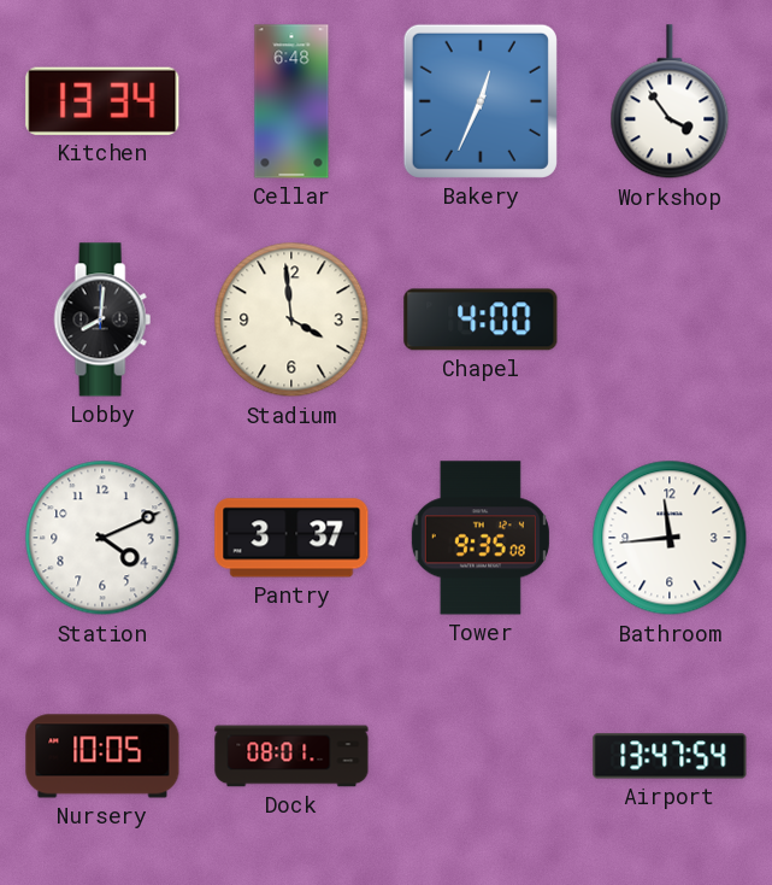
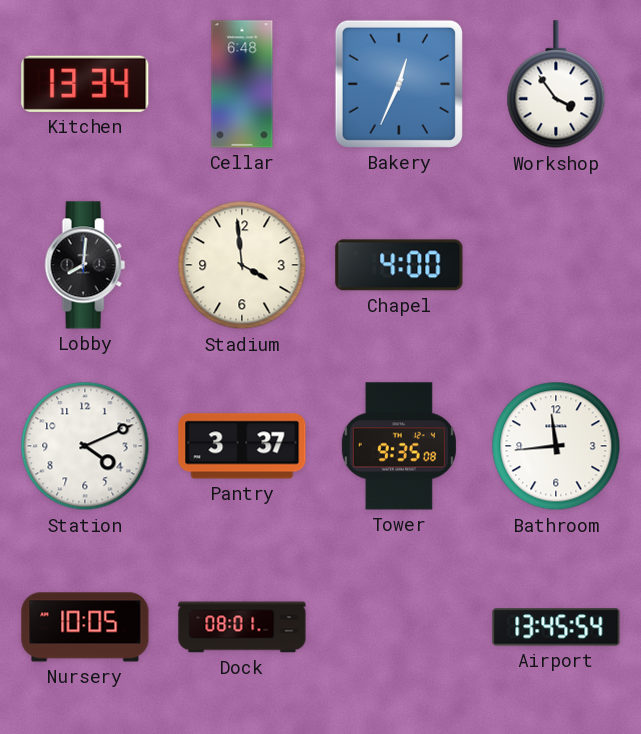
Airport: 13:47 -> 13:45
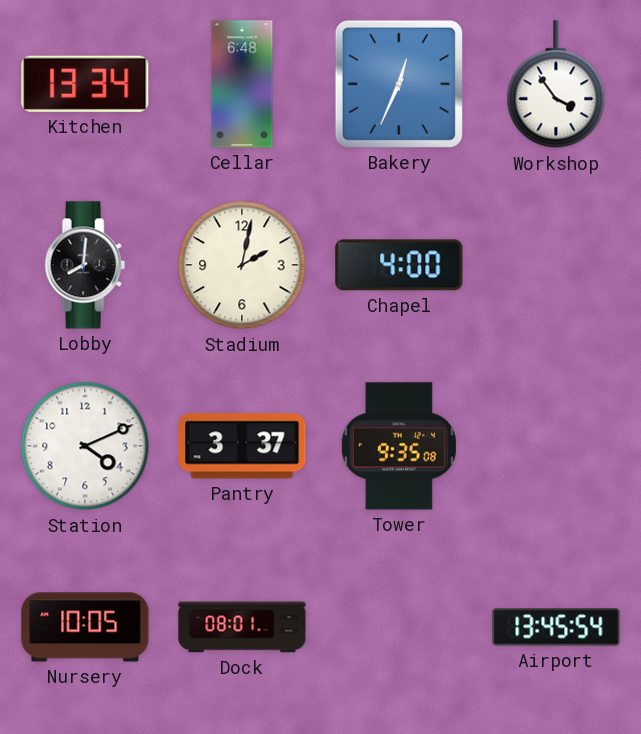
Stadium: 3:59 -> 2:02
Bathroom: 11:44 -> none
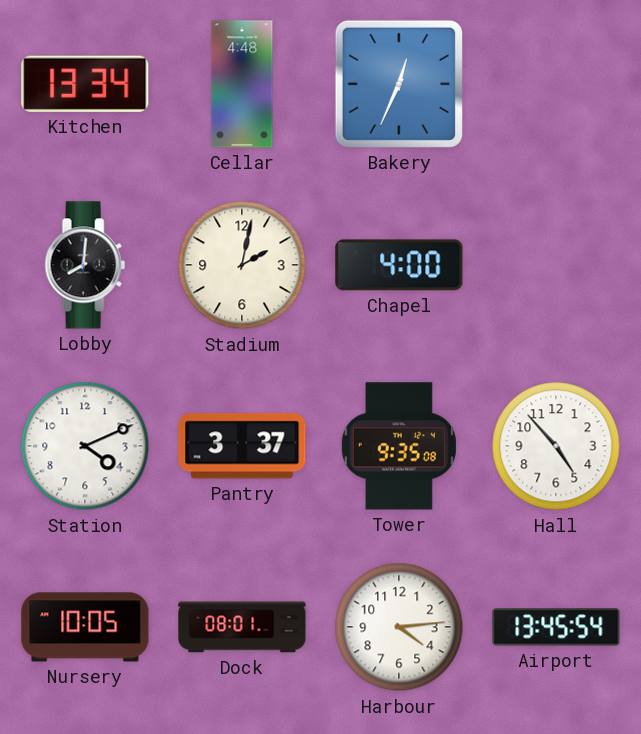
Cellar: 6:48 -> 4:48
Workshop: 3:54 -> none
Hall: none -> 4:53
Harbour: none -> 4:14
